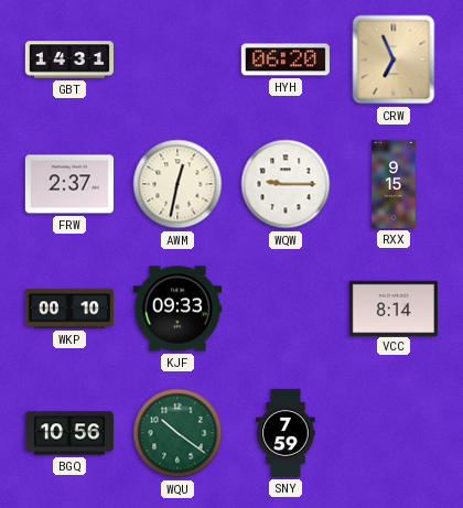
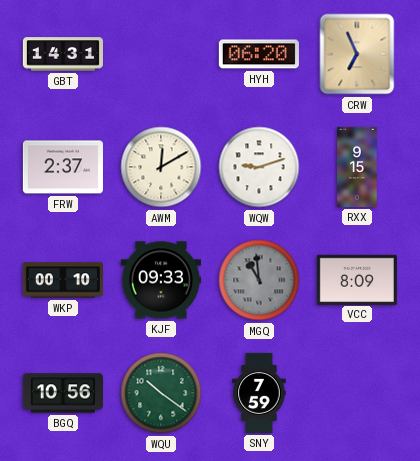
AWM: 12:32 -> 12:10
WQW: 9:15 -> 9:12
MGQ: none -> 10:59
VCC: 8:14 -> 8:09
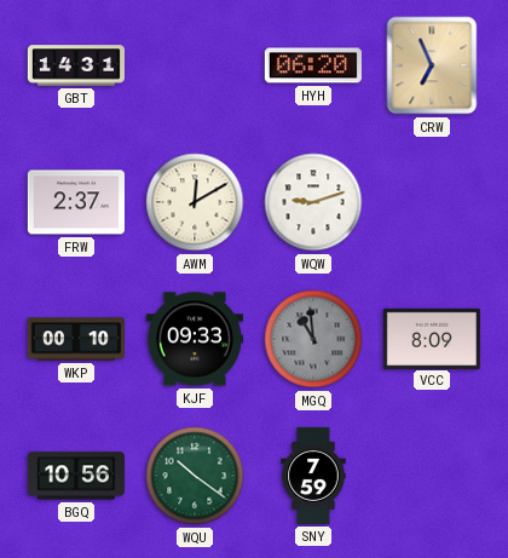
RXX: 9:15 -> none
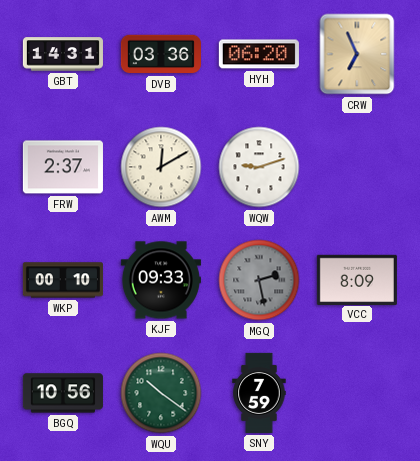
DVB: none -> 03:36
MGQ: 10:59 -> 2:28
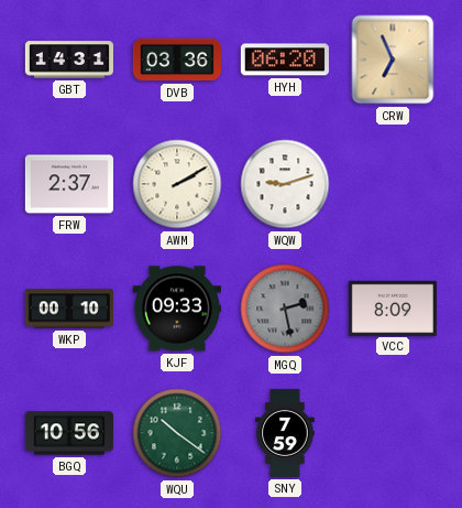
AWM: 12:10 -> 2:10
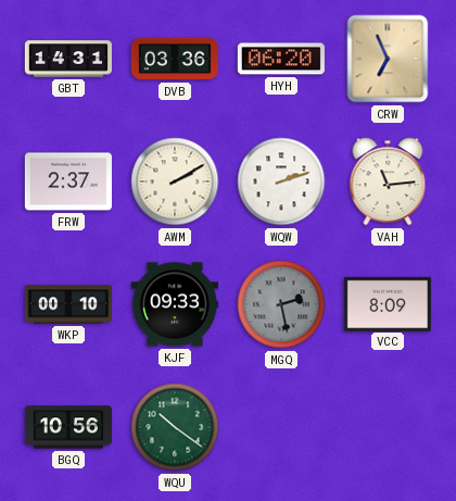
WQW: 9:12 -> 2:12
VAH: none -> 11:14
SNY: 7:59 -> none
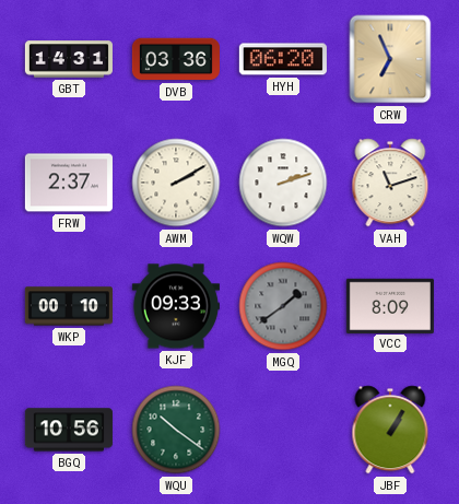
VAH: 11:14 -> 11:12
MGQ: 2:28 -> 1:39
JBF: none -> 1:05
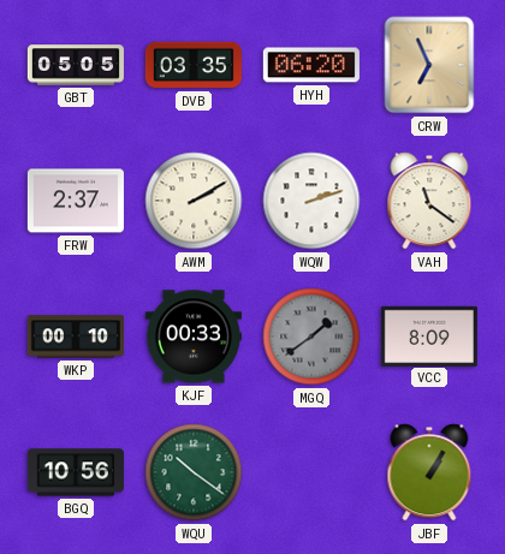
GBT: 14:31 -> 05:05
DVB: 03:36 -> 03:35
VAH: 11:12 -> 11:21
KJF: 09:33 -> 00:33
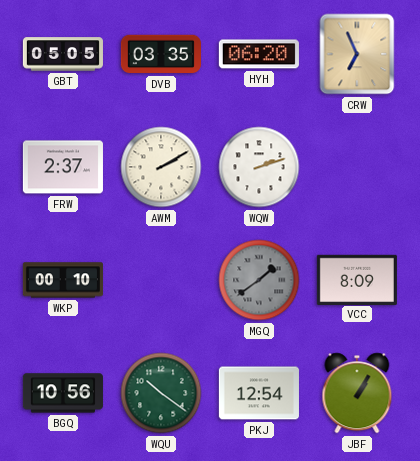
VAH: 11:21 -> none
KJF: 00:33 -> none
PKJ: none -> 12:54
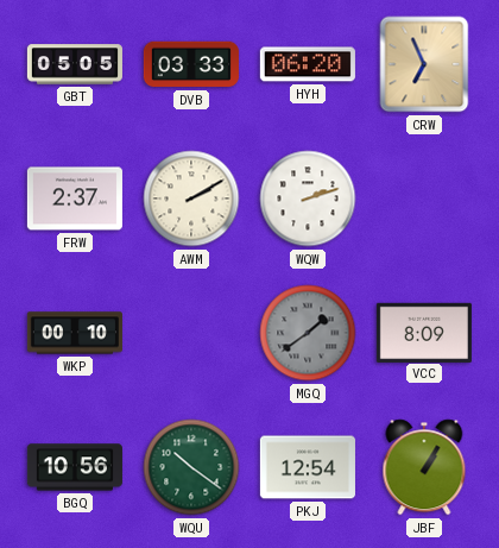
DVB: 03:35 -> 03:33
